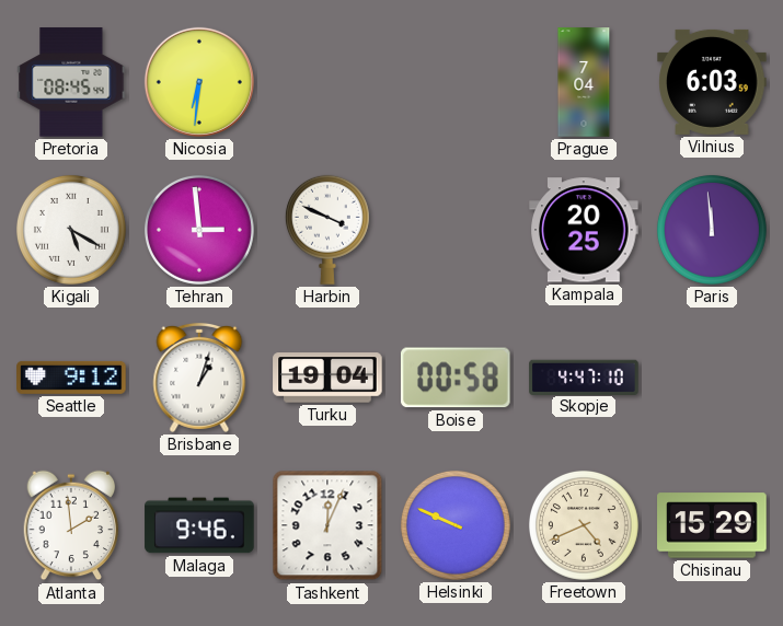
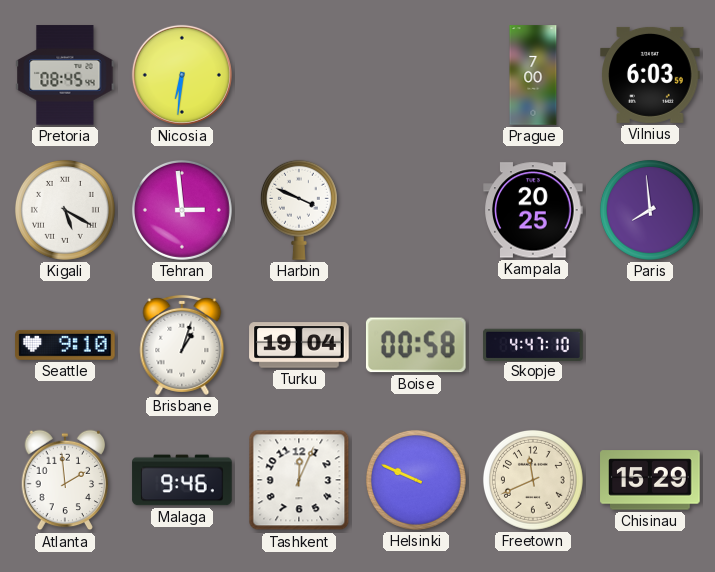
Prague: 7:04 -> 7:00
Paris: 11:59 -> 7:59
Seattle: 9:12 -> 9:10
Freetown: 4:41 -> 11:41
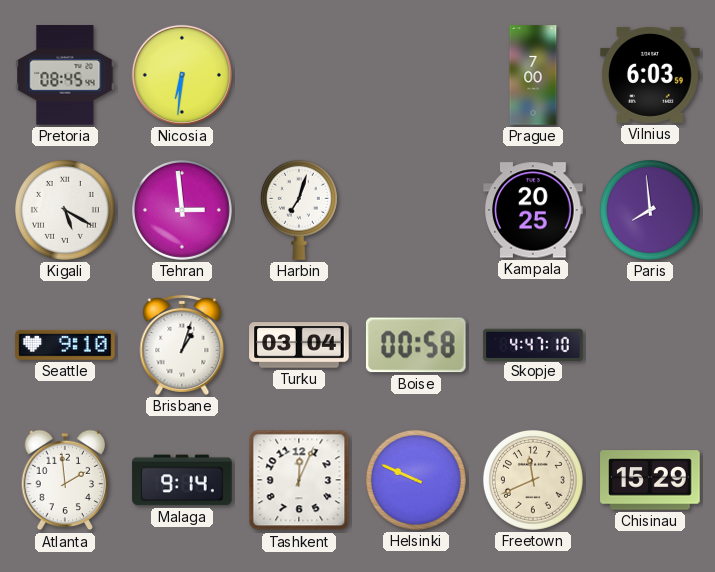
Harbin: 3:49 -> 7:03
Turku: 19:04 -> 03:04
Malaga: 9:46 -> 9:14
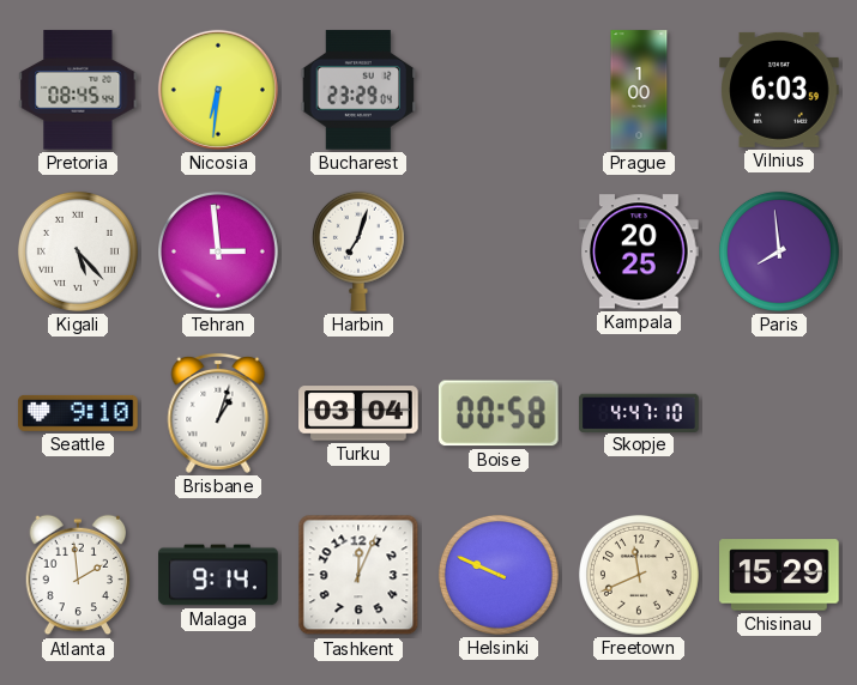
Bucharest: none -> 23:29
Prague: 7:00 -> 1:00
Kigali: 5:20 -> 5:23
